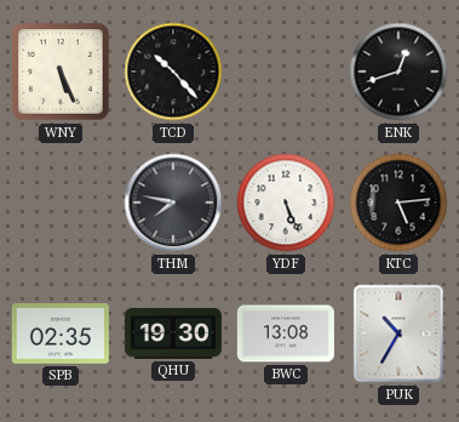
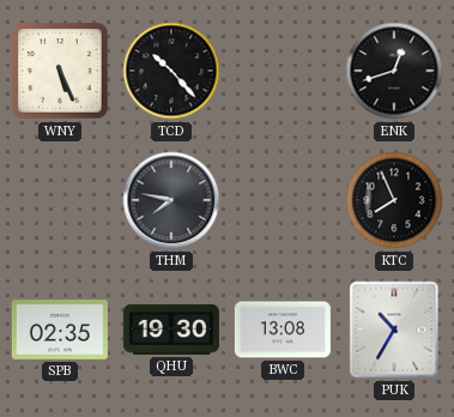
YDF: 5:26 -> none
KTC: 5:14 -> 7:56
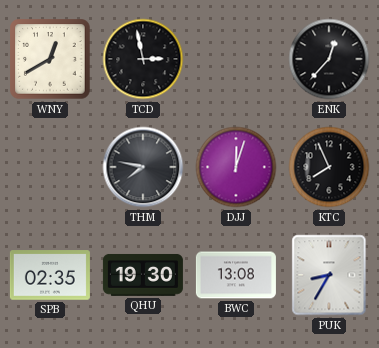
WNY: 5:26 -> 12:40
TCD: 10:23 -> 2:58
ENK: 12:42 -> 12:37
DJJ: none -> 12:03
PUK: 10:35 -> 8:35
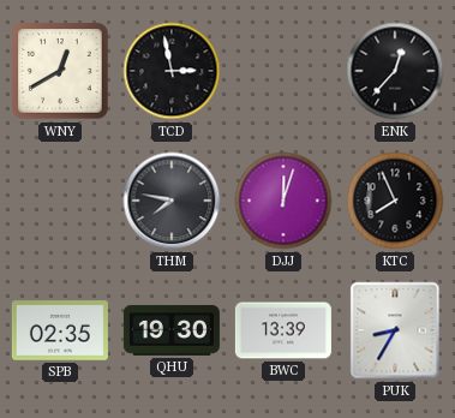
BWC: 13:08 -> 13:39
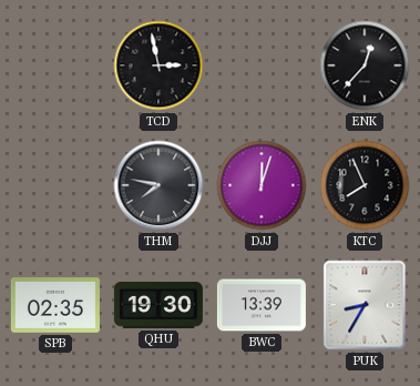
WNY: 12:40 -> none
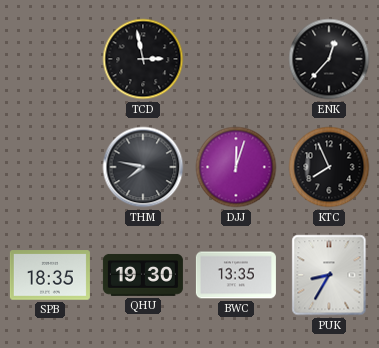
SPB: 02:35 -> 18:35
BWC: 13:39 -> 13:35
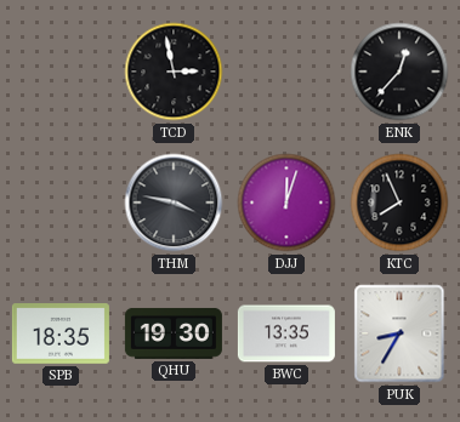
THM: 7:47 -> 3:47
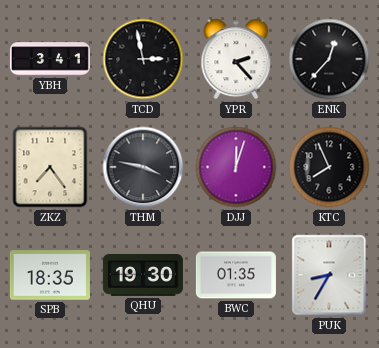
YBH: none -> 3:41
YPR: none -> 2:23
ZKZ: none -> 7:24
BWC: 13:35 -> 01:35
